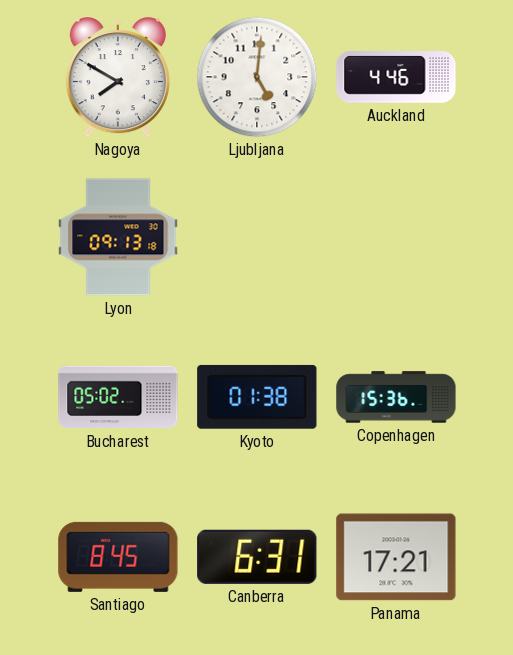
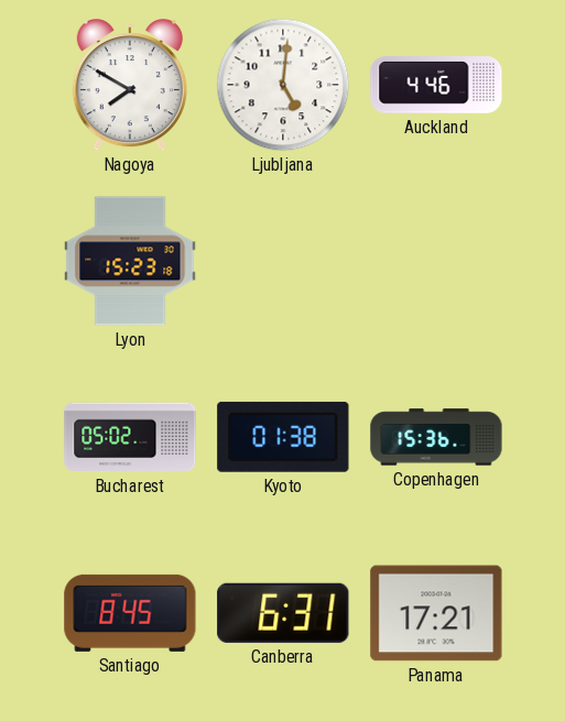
Lyon: 09:13 -> 15:23
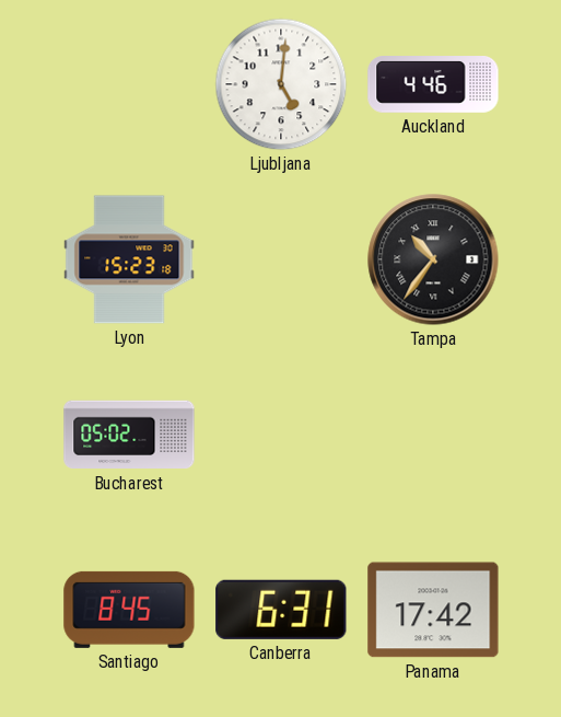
Nagoya: 7:50 -> none
Tampa: none -> 10:36
Kyoto: 01:38 -> none
Copenhagen: 15:36 -> none
Panama: 17:21 -> 17:42
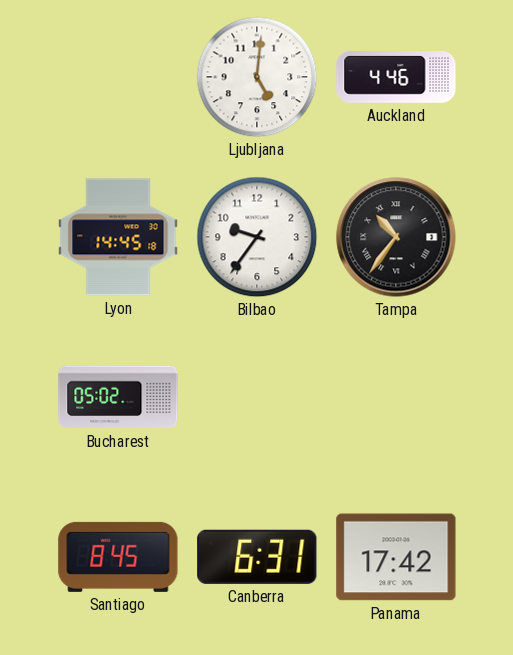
Lyon: 15:23 -> 14:45
Bilbao: none -> 9:36
